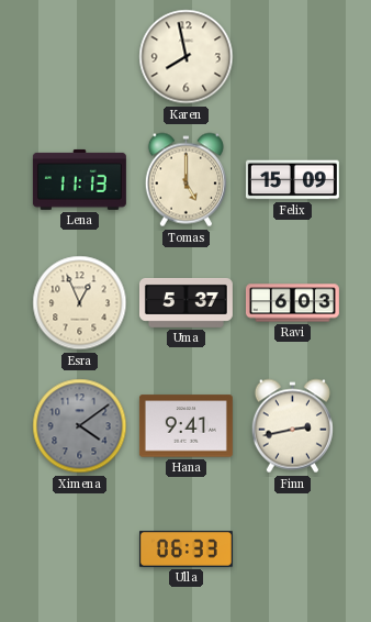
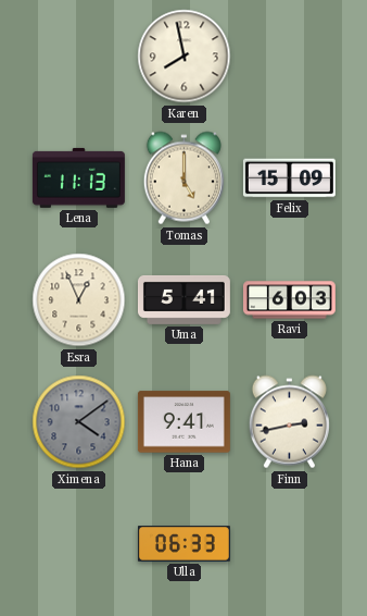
Uma: 5:37 -> 5:41
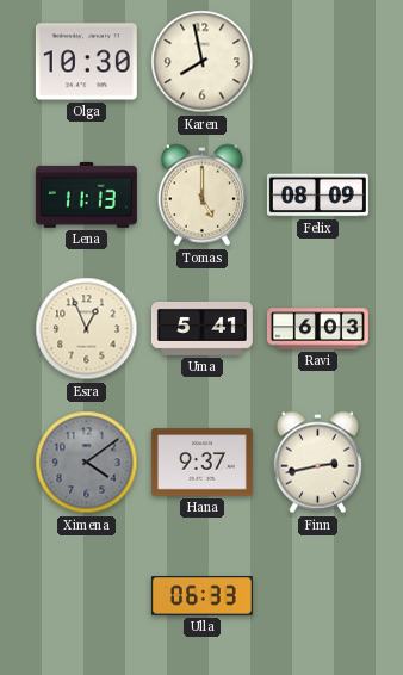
Olga: none -> 10:30
Felix: 15:09 -> 08:09
Hana: 9:41 -> 9:37
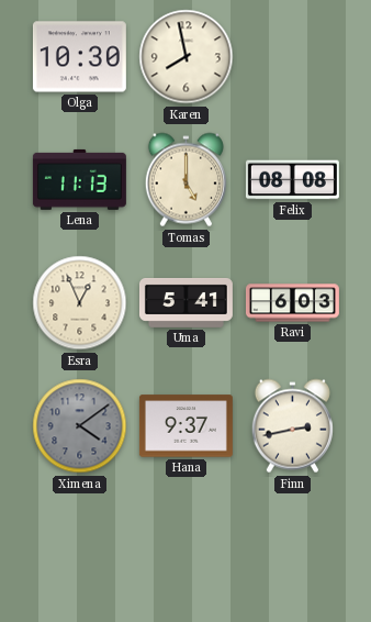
Felix: 08:09 -> 08:08
Ulla: 06:33 -> none
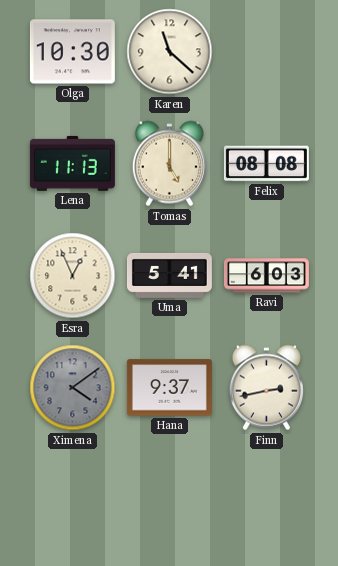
Karen: 7:58 -> 11:22
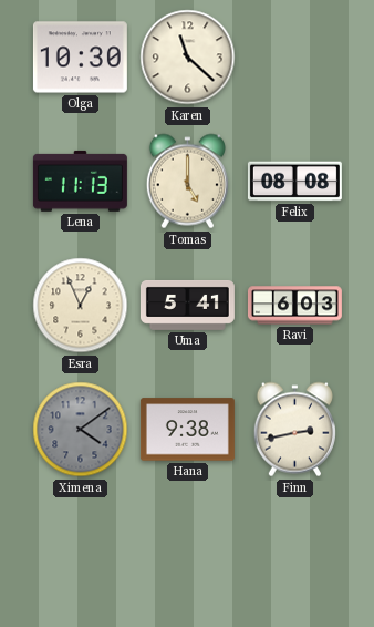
Hana: 9:37 -> 9:38
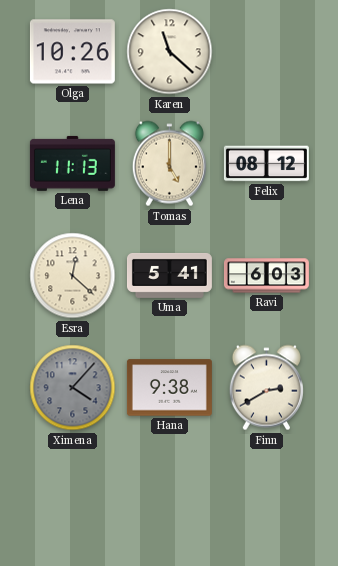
Olga: 10:30 -> 10:26
Felix: 08:08 -> 08:12
Esra: 12:56 -> 12:22
Ximena: 4:09 -> 4:07
Finn: 2:43 -> 2:40
